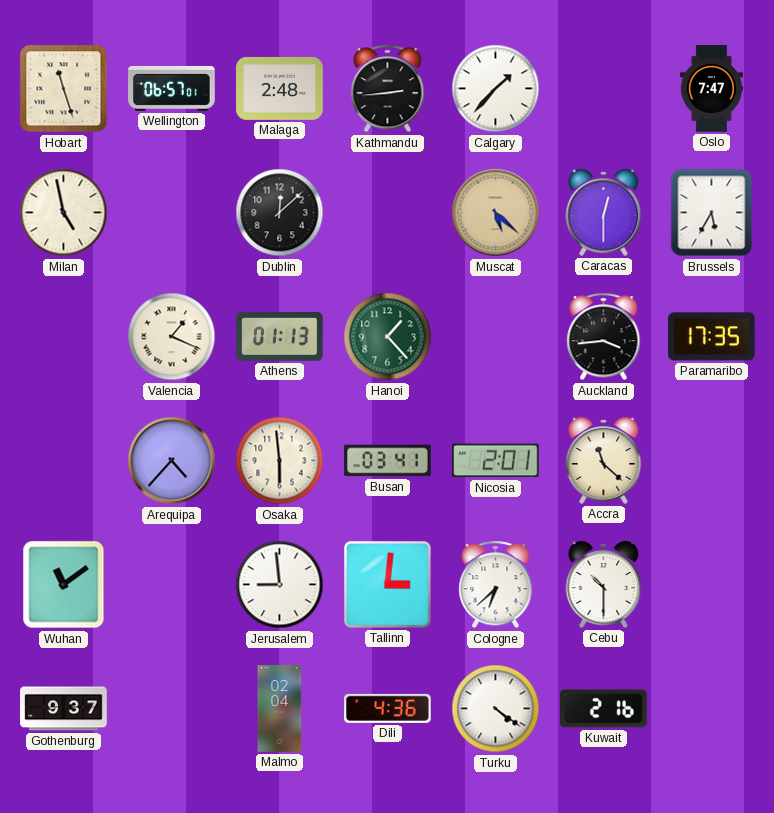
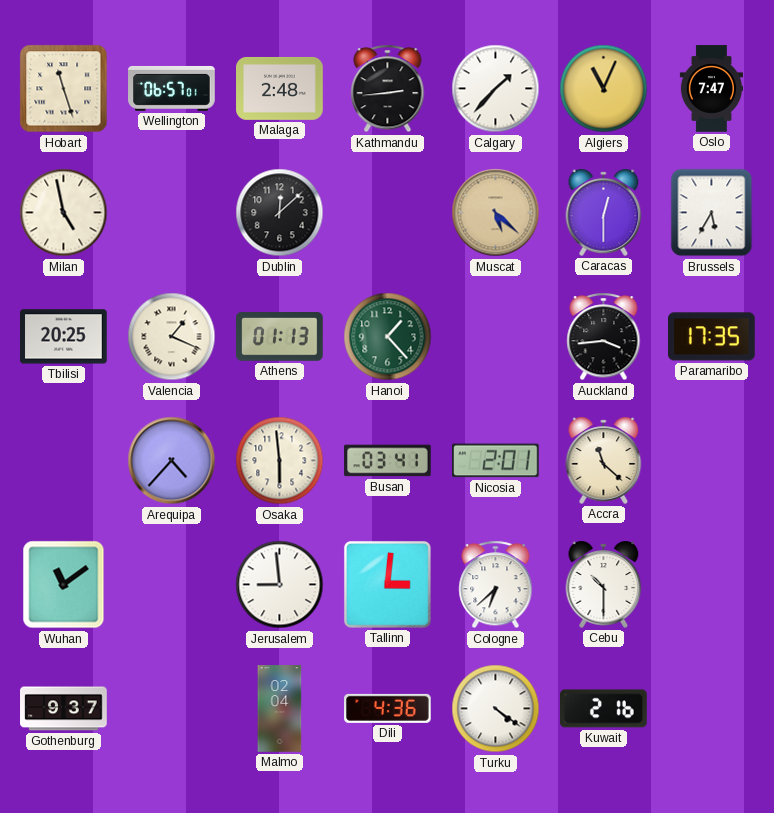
Algiers: none -> 11:04
Tbilisi: none -> 20:25
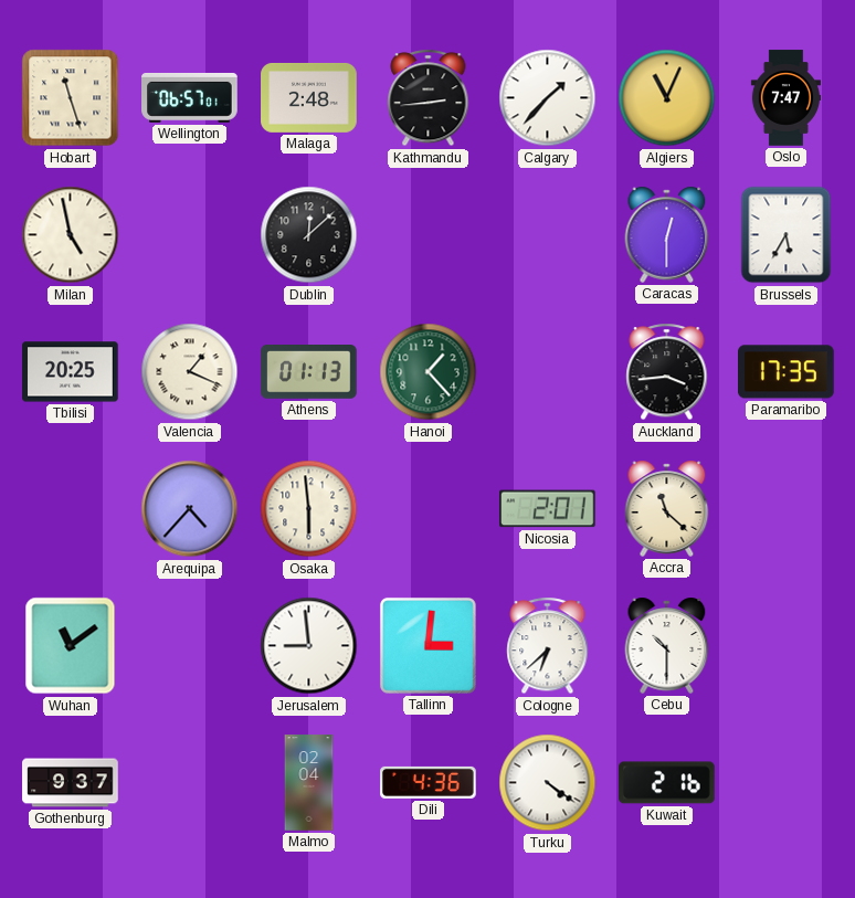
Muscat: 5:22 -> none
Busan: 03:41 -> none
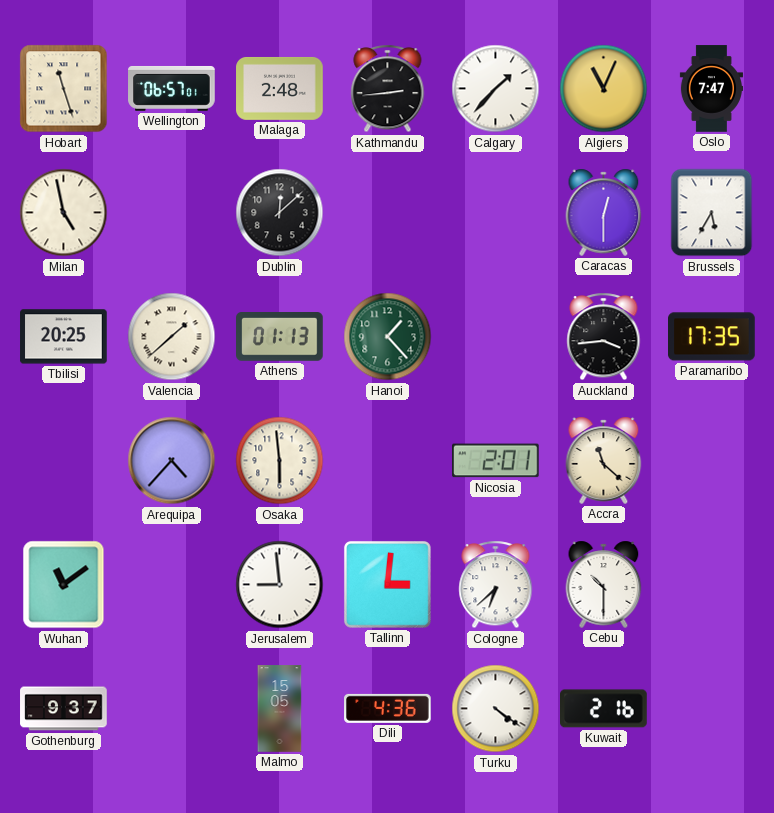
Valencia: 1:19 -> 1:38
Malmo: 02:04 -> 15:05
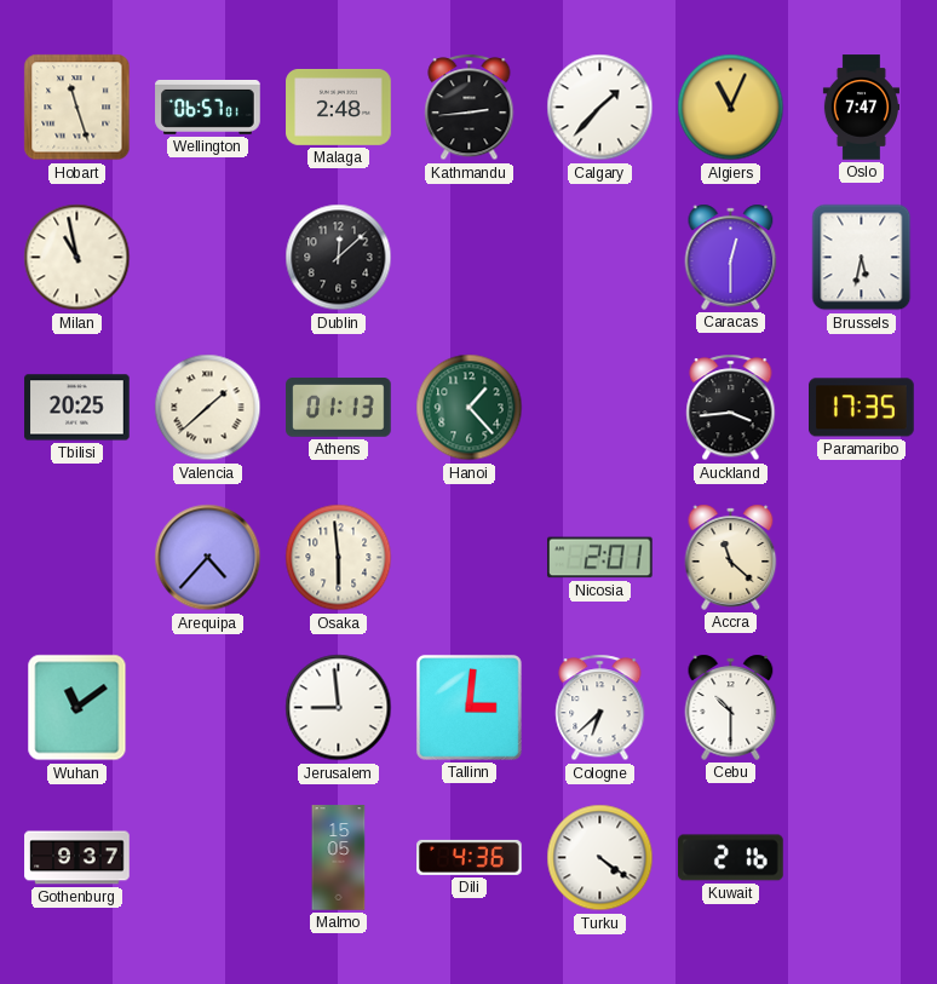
Milan: 4:58 -> 10:58
Brussels: 5:35 -> 5:32
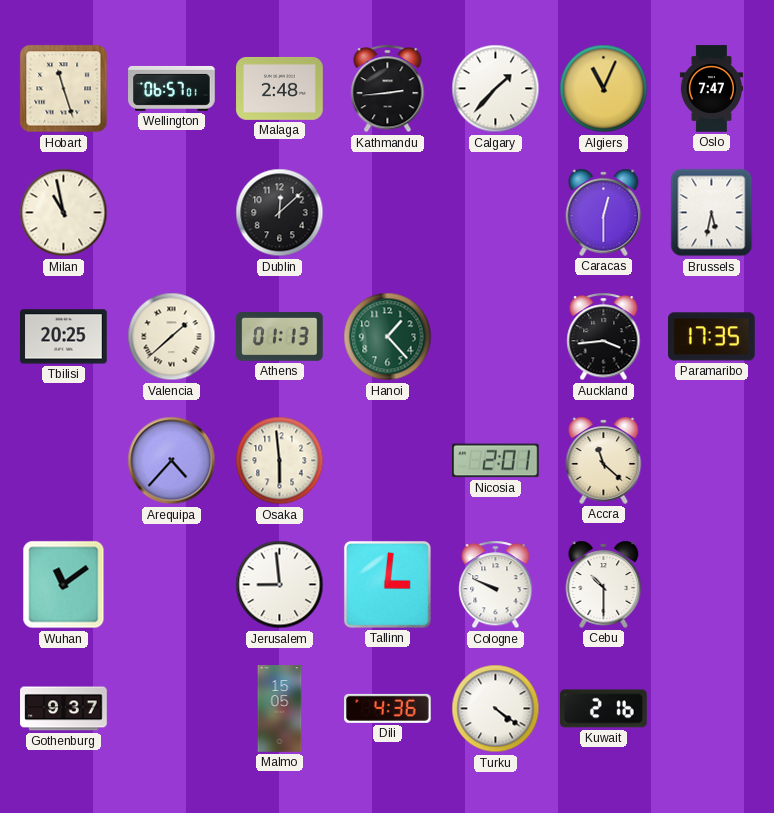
Cologne: 6:38 -> 9:49
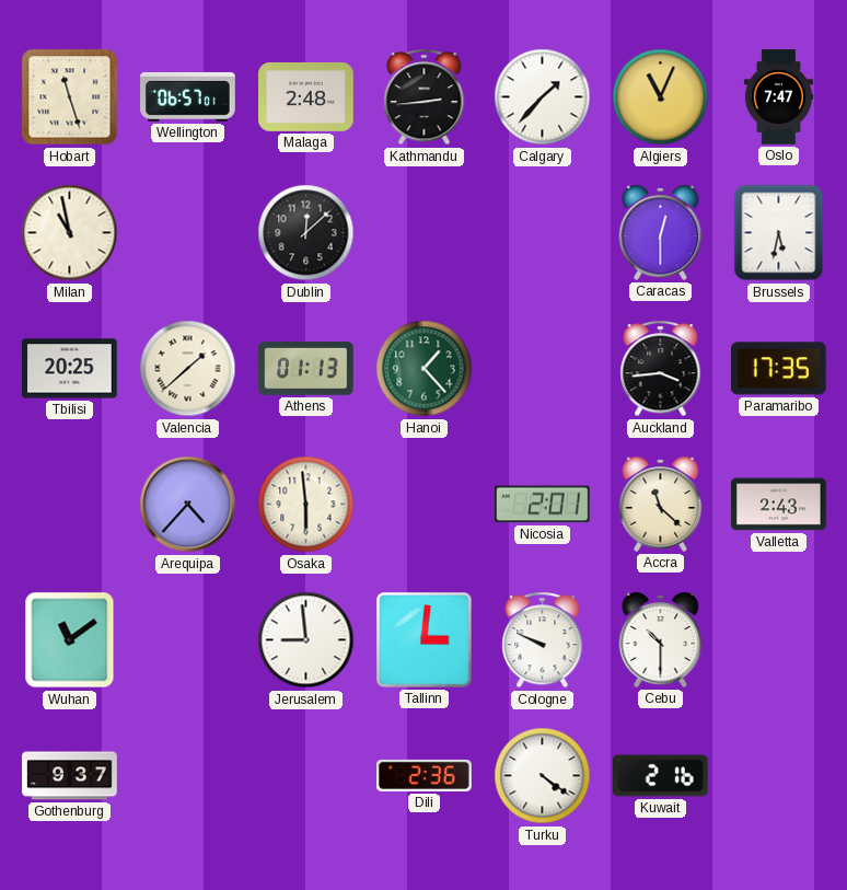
Valletta: none -> 2:43
Malmo: 15:05 -> none
Dili: 4:36 -> 2:36
